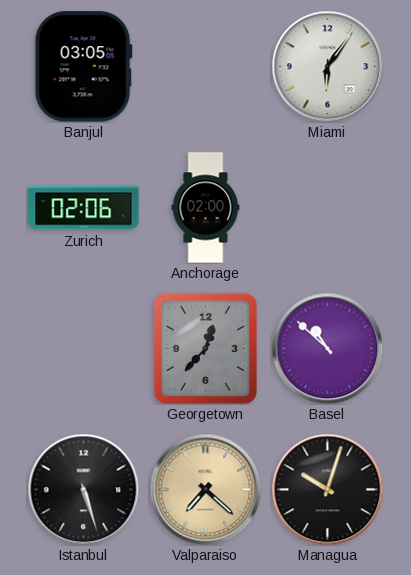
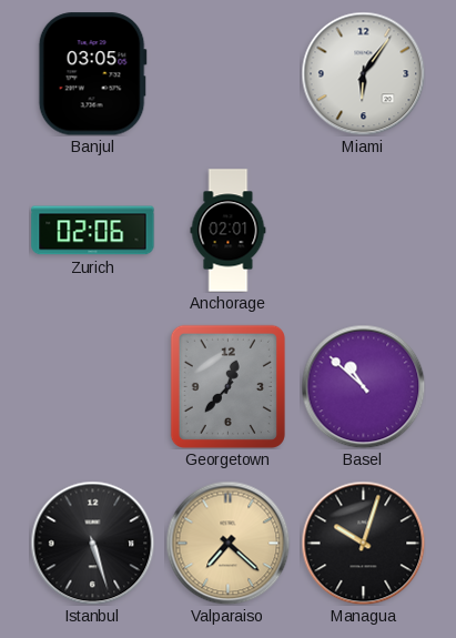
Anchorage: 02:00 -> 02:01
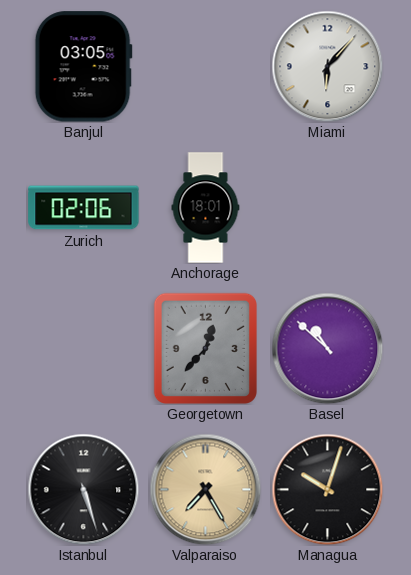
Miami: 6:06 -> 6:07
Anchorage: 02:01 -> 18:01
Valparaiso: 7:22 -> 7:25
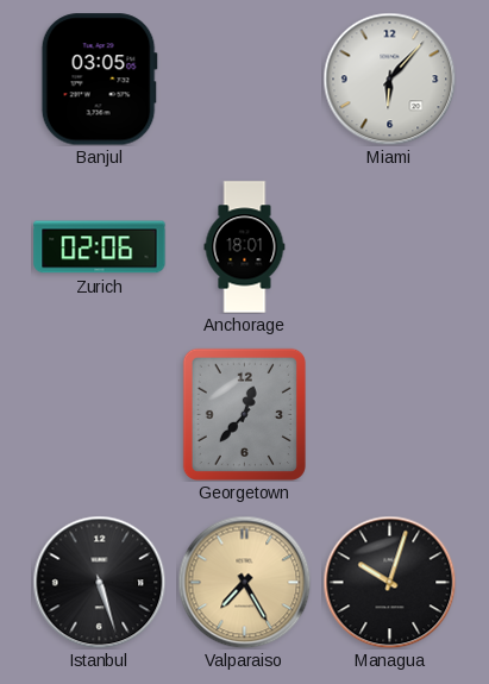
Basel: 10:52 -> none
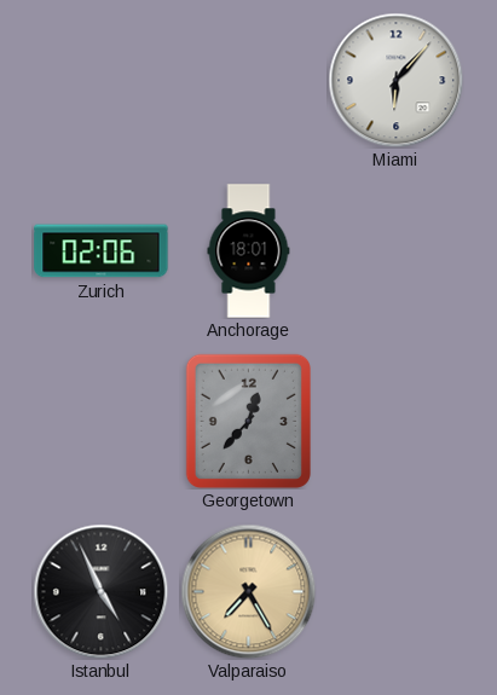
Banjul: 03:05 -> none
Istanbul: 5:27 -> 4:56
Managua: 10:03 -> none
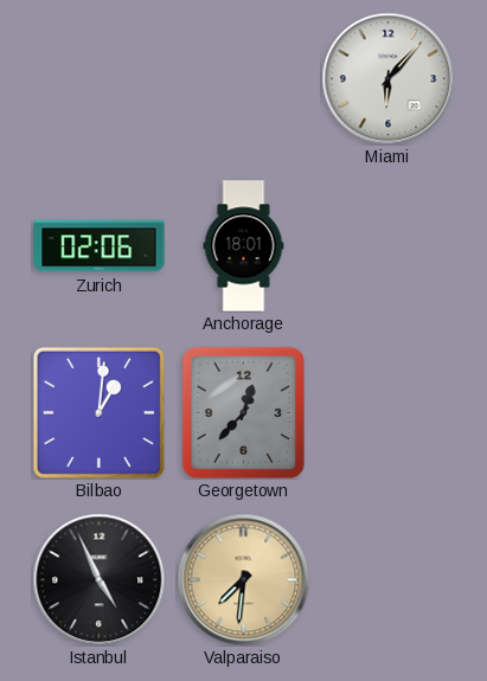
Bilbao: none -> 1:01
Valparaiso: 7:25 -> 7:31
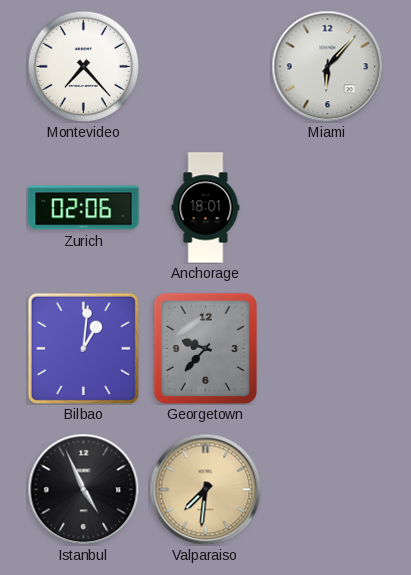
Montevideo: none -> 7:23
Georgetown: 12:37 -> 9:37
